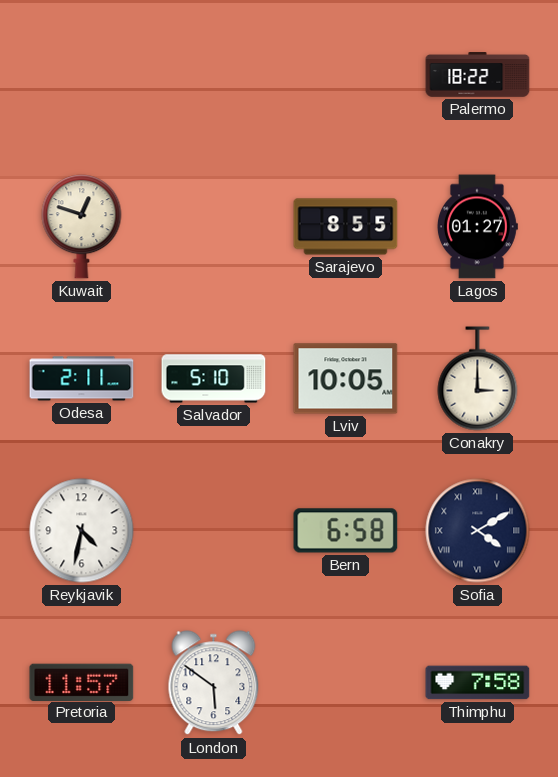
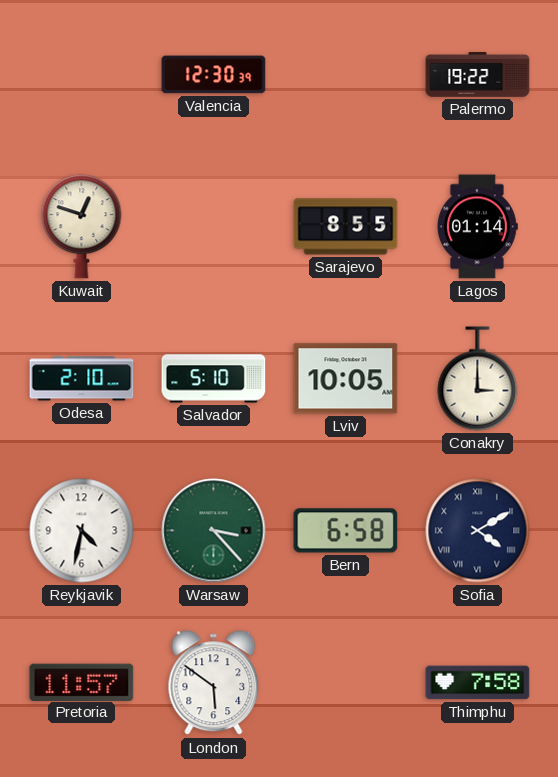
Valencia: none -> 12:30
Palermo: 18:22 -> 19:22
Lagos: 01:27 -> 01:14
Odesa: 2:11 -> 2:10
Warsaw: none -> 3:23
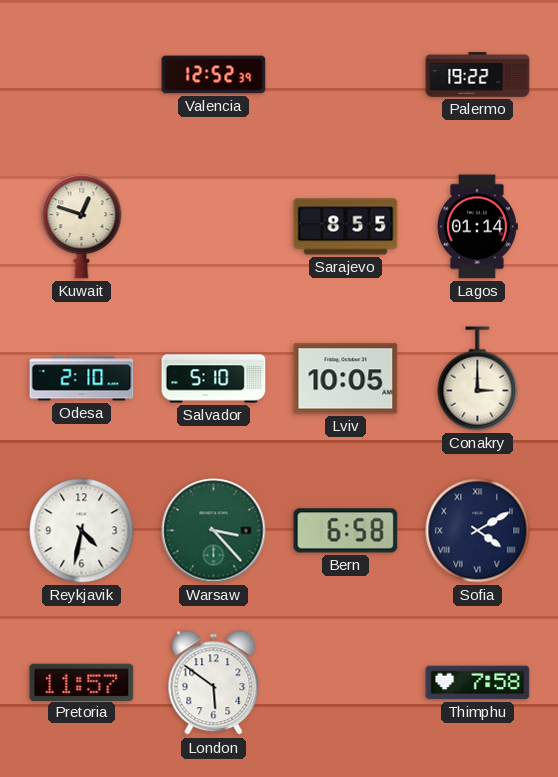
Valencia: 12:30 -> 12:52
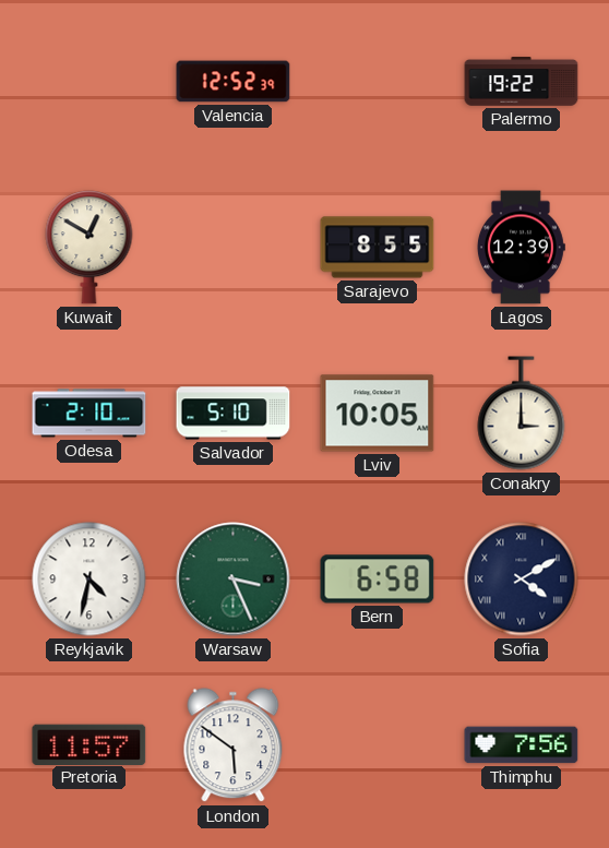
Kuwait: 12:48 -> 12:50
Lagos: 01:14 -> 12:39
Warsaw: 3:23 -> 3:26
Thimphu: 7:58 -> 7:56
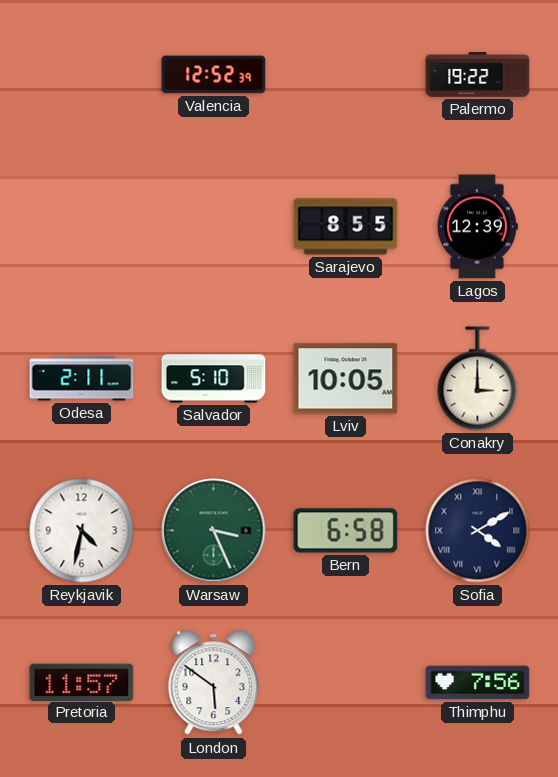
Kuwait: 12:50 -> none
Odesa: 2:10 -> 2:11
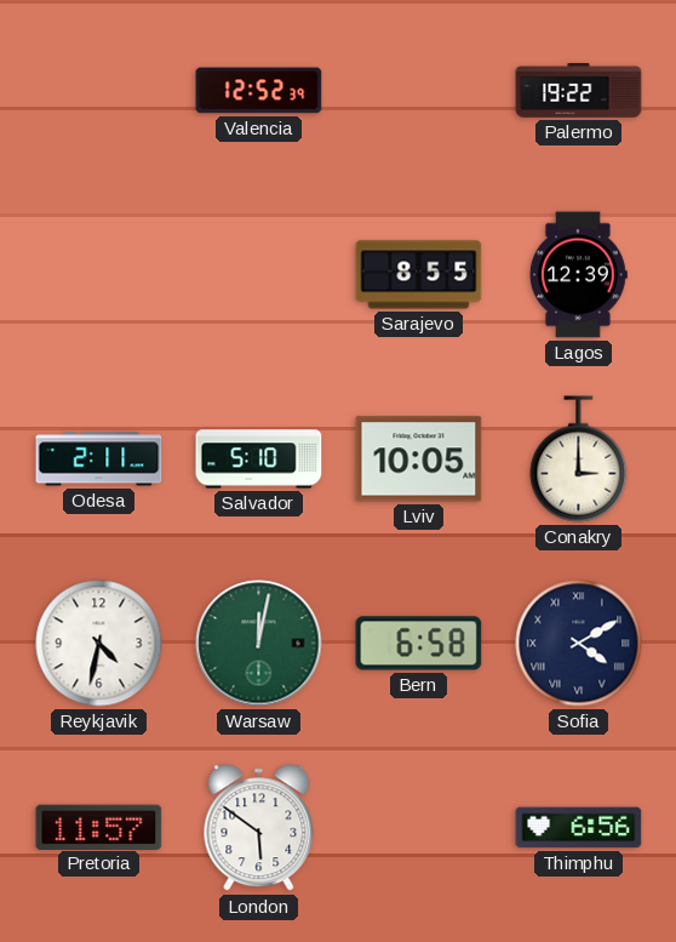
Warsaw: 3:26 -> 12:02
Thimphu: 7:56 -> 6:56
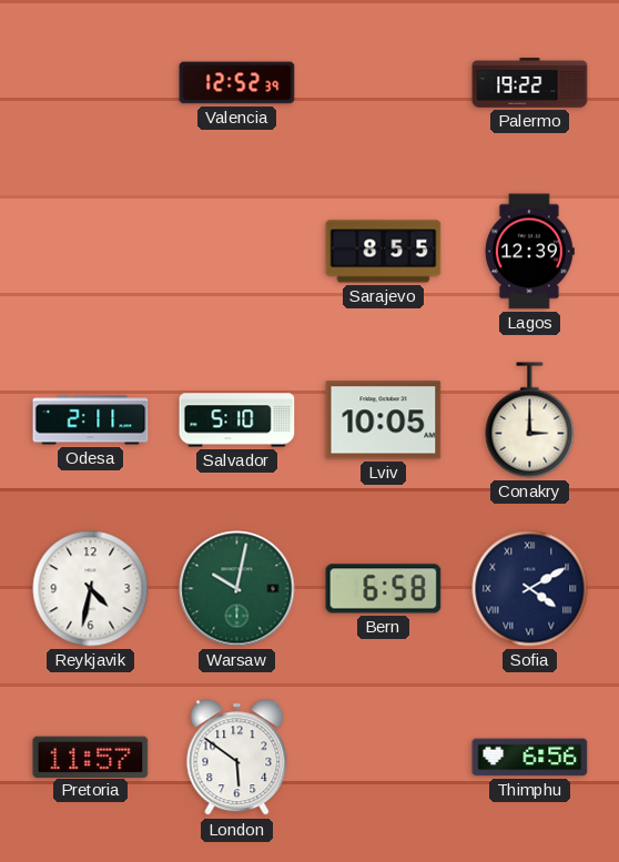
Warsaw: 12:02 -> 10:02
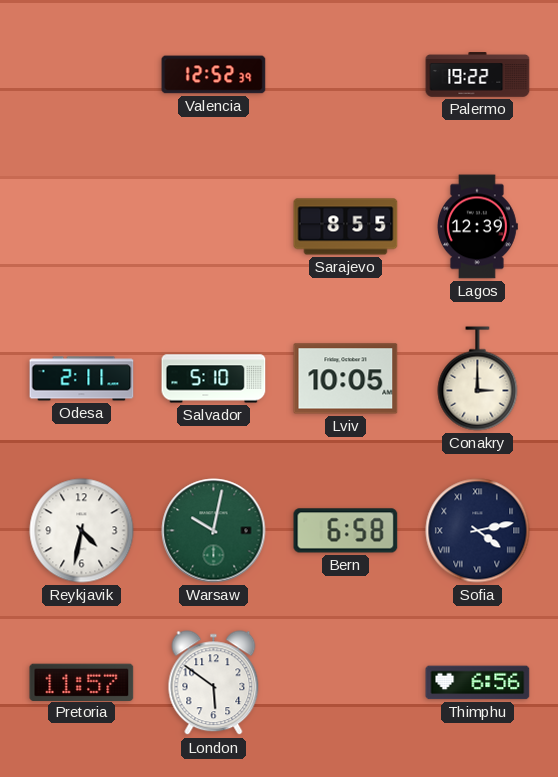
Sofia: 4:10 -> 4:13
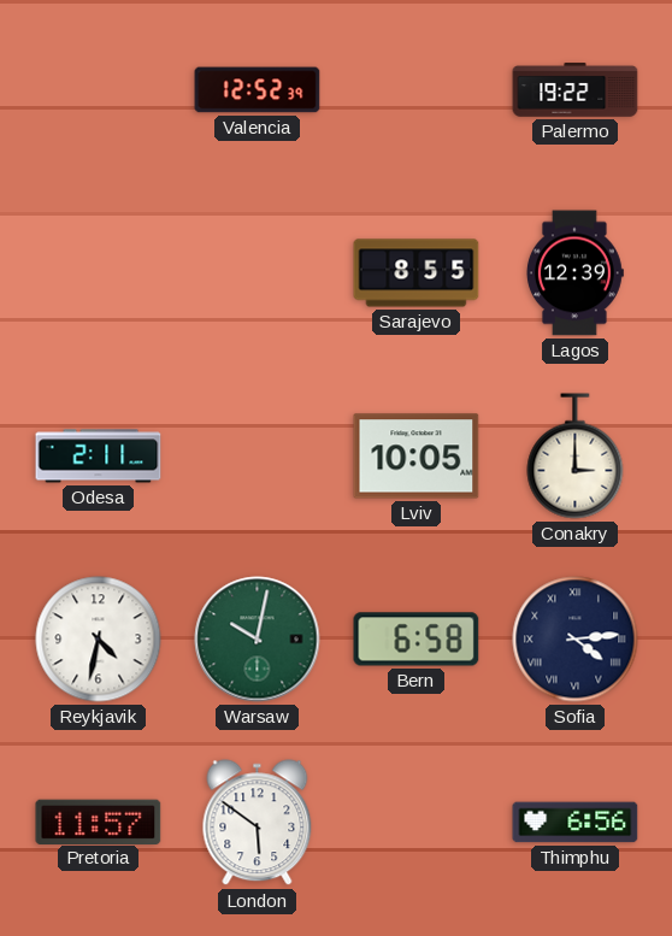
Salvador: 5:10 -> none
Sofia: 4:13 -> 4:14
